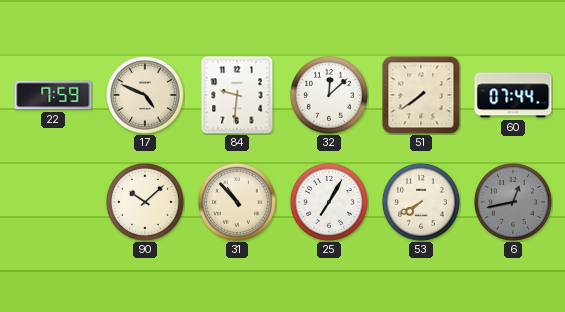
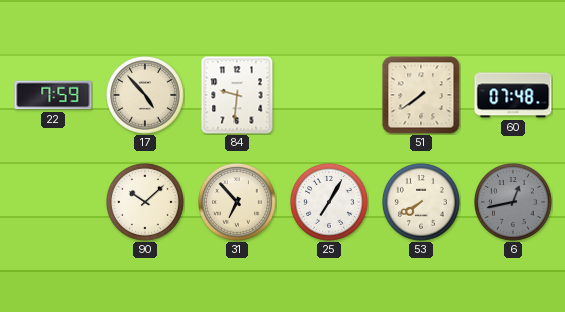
17: 4:49 -> 4:53
32: 12:08 -> none
60: 07:44 -> 07:48
31: 10:53 -> 6:53
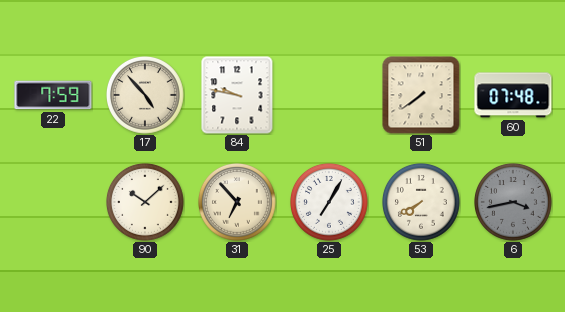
84: 9:31 -> 9:47
6: 12:43 -> 3:43
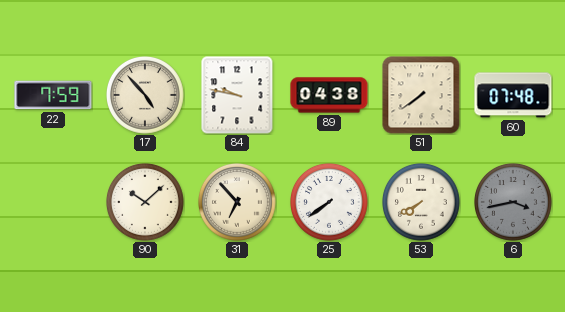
89: none -> 04:38
25: 7:05 -> 7:39
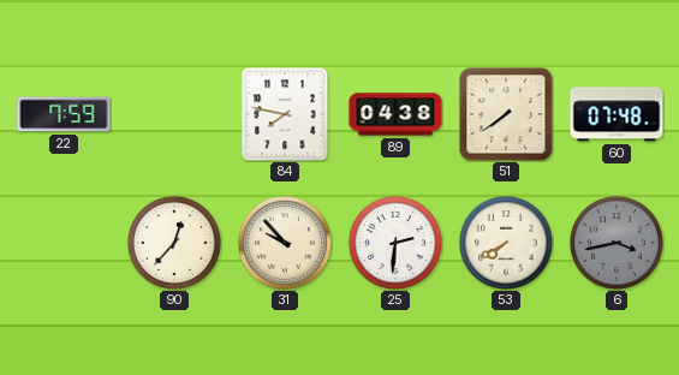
17: 4:53 -> none
84: 9:47 -> 7:47
90: 10:08 -> 12:37
31: 6:53 -> 9:53
25: 7:39 -> 2:31
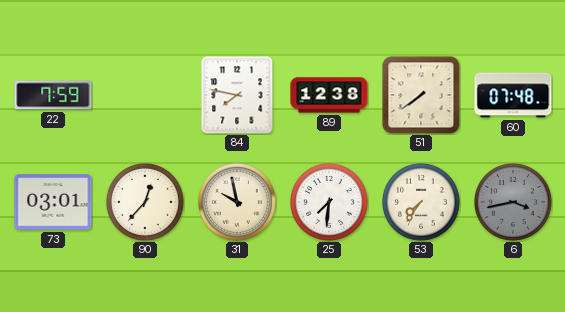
89: 04:38 -> 12:38
73: none -> 03:01
31: 9:53 -> 9:58
25: 2:31 -> 7:31
53: 7:40 -> 7:36
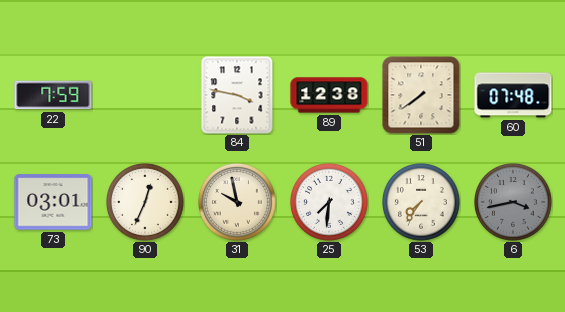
84: 7:47 -> 3:47
90: 12:37 -> 12:34
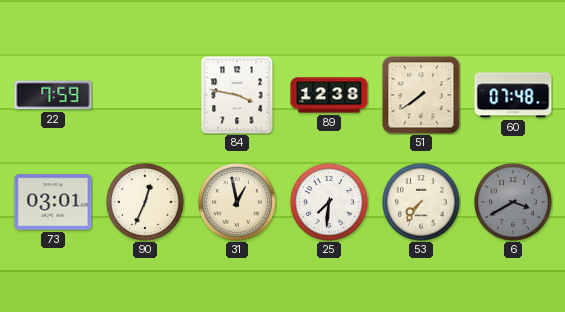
31: 9:58 -> 12:58
6: 3:43 -> 3:40
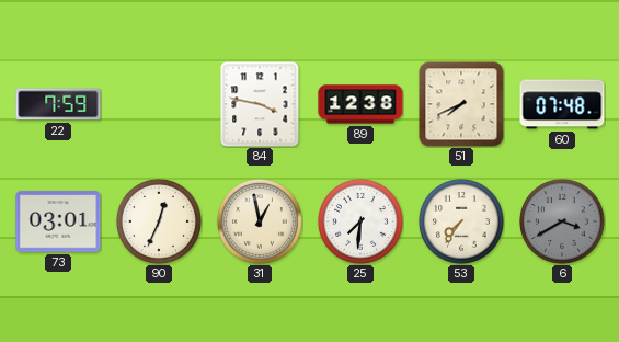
51: 7:39 -> 7:41
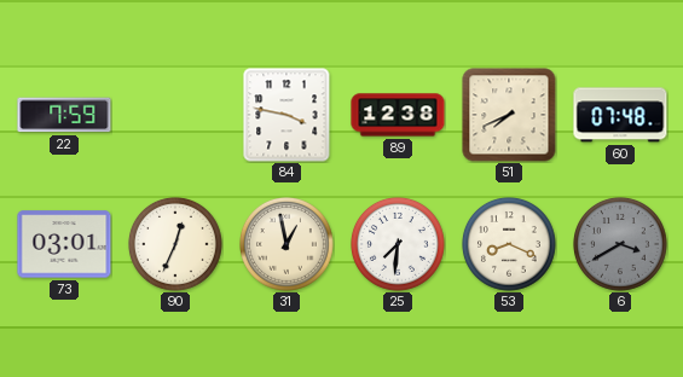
53: 7:36 -> 8:19
